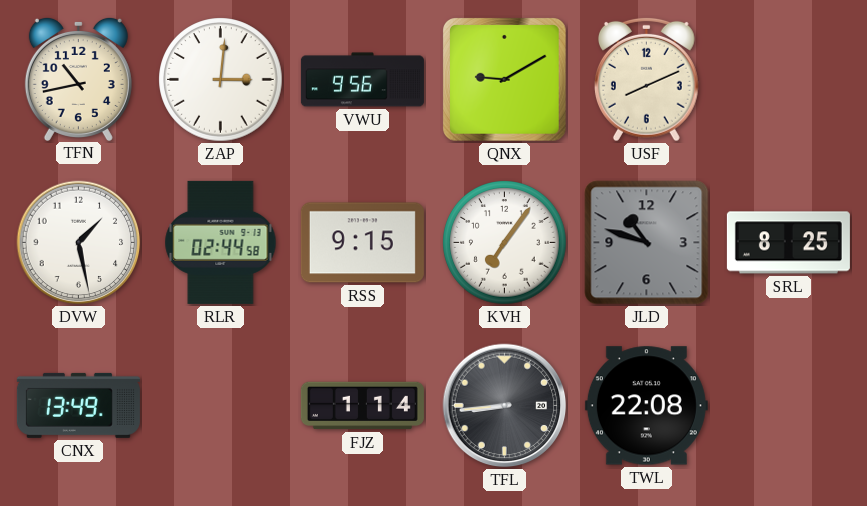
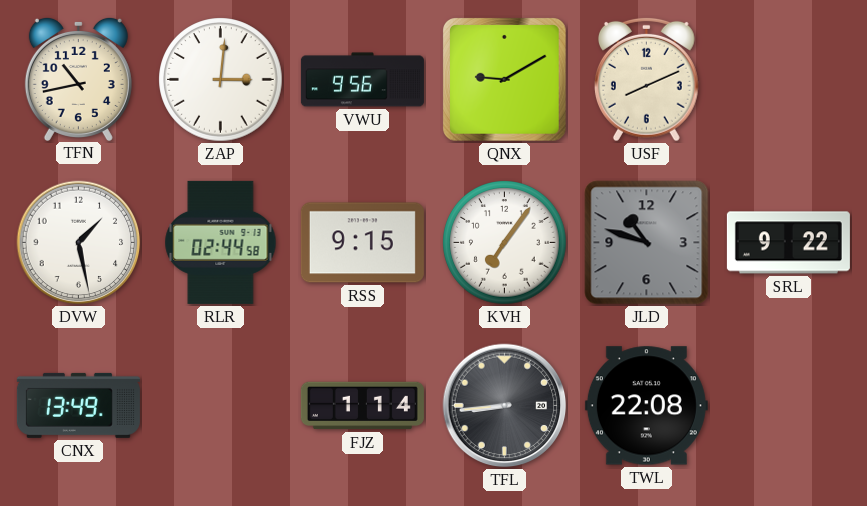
SRL: 8:25 -> 9:22
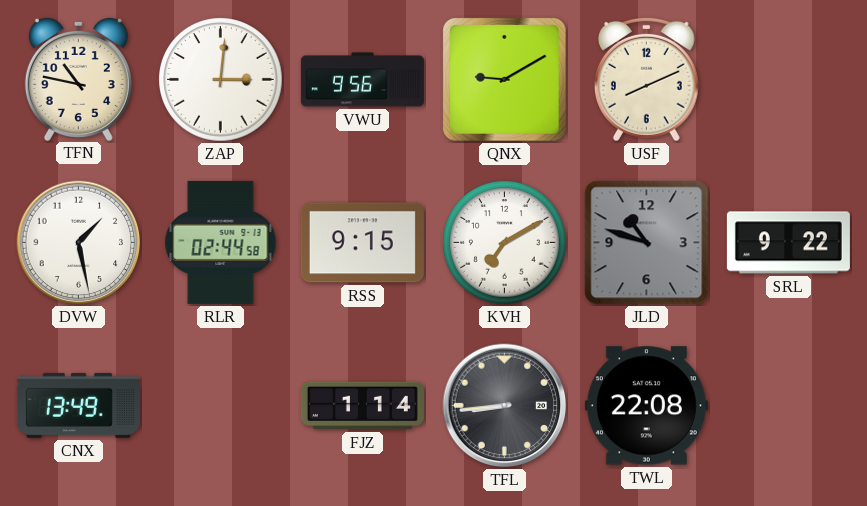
TFN: 10:43 -> 10:47
KVH: 7:06 -> 7:10
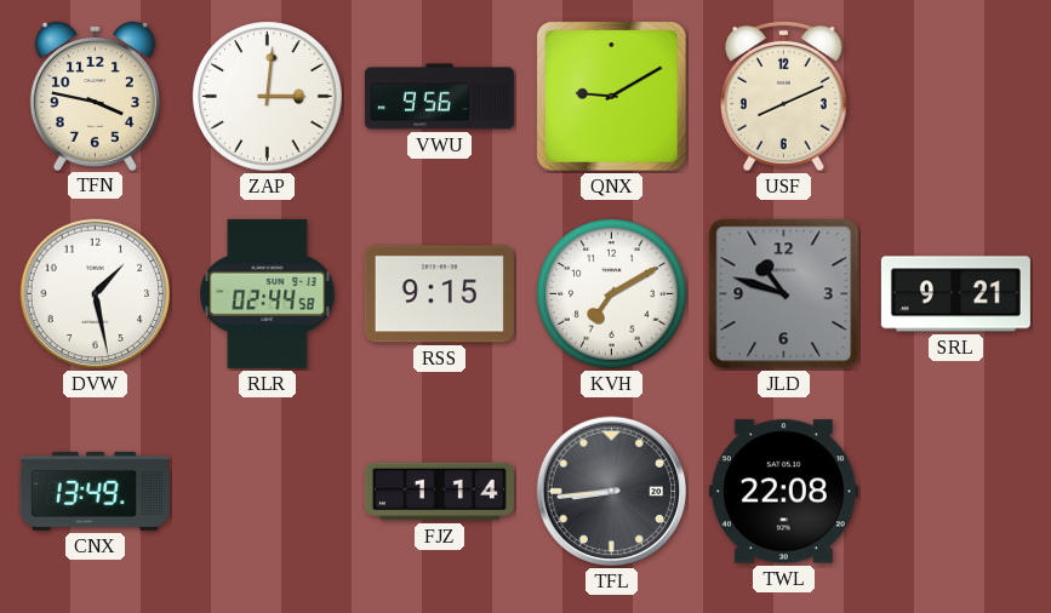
TFN: 10:47 -> 3:47
SRL: 9:22 -> 9:21
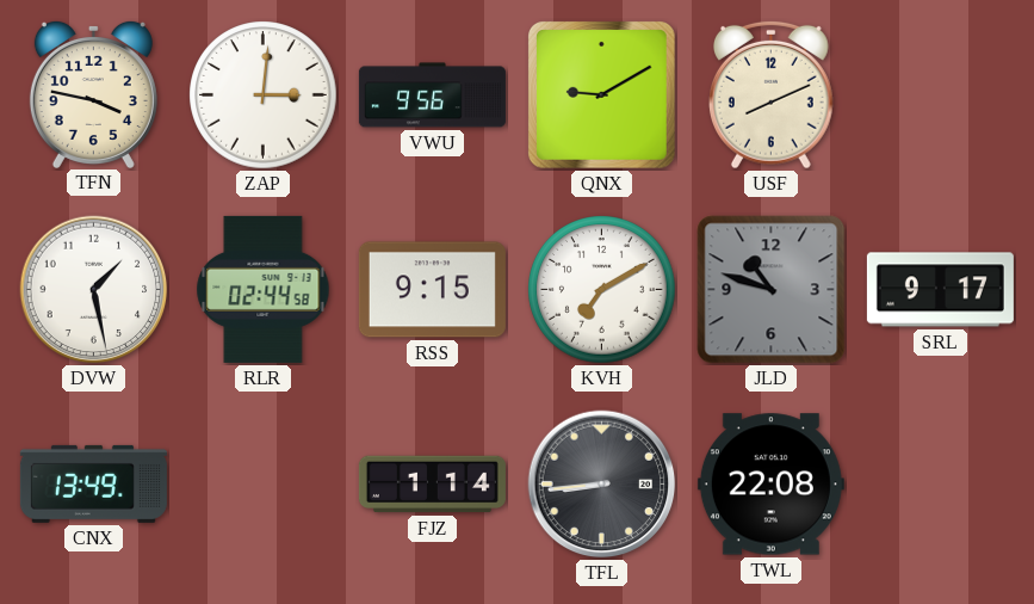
SRL: 9:21 -> 9:17
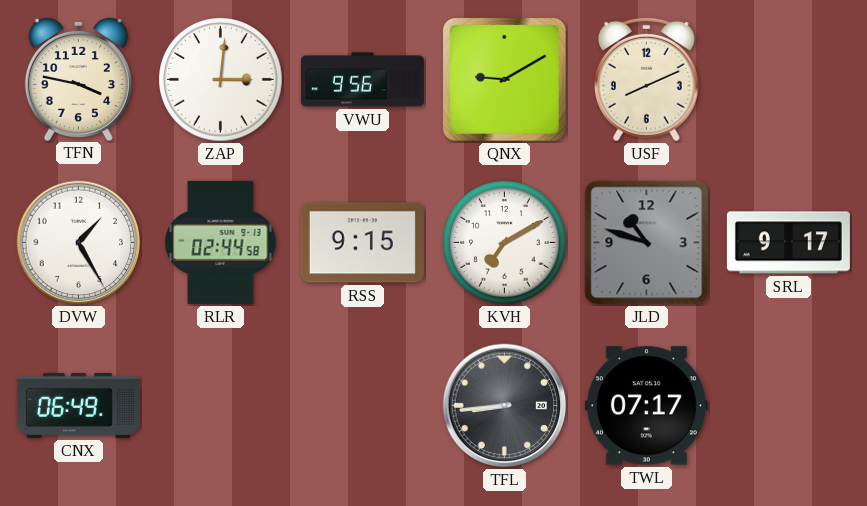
DVW: 1:28 -> 1:25
CNX: 13:49 -> 06:49
FJZ: 1:14 -> none
TWL: 22:08 -> 07:17
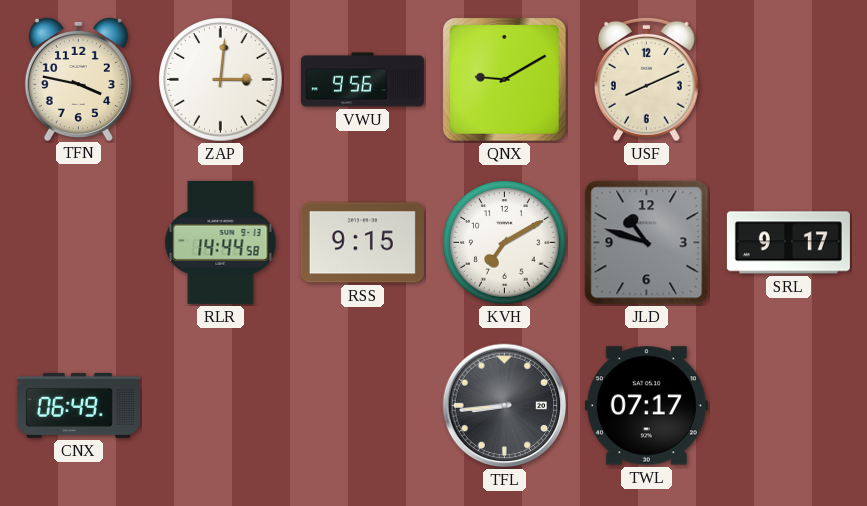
DVW: 1:25 -> none
RLR: 02:44 -> 14:44
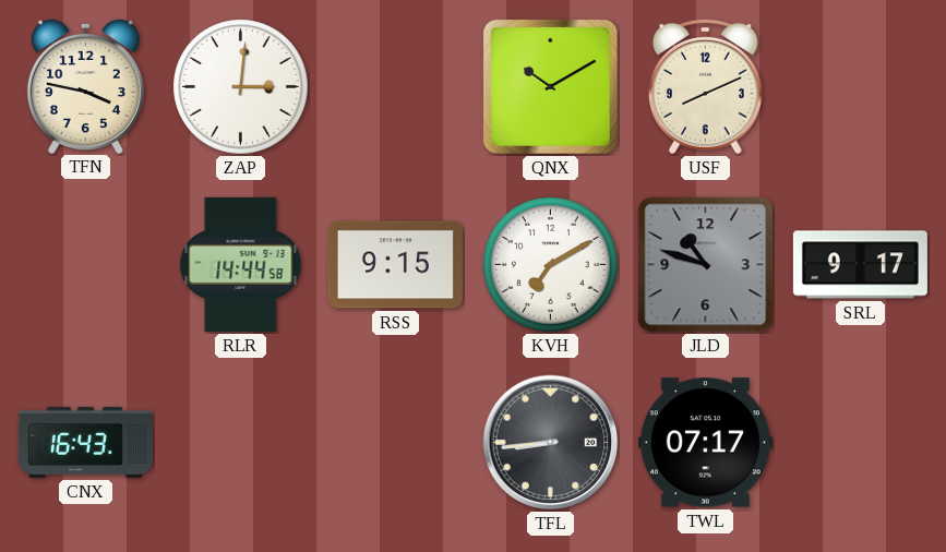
VWU: 9:56 -> none
QNX: 9:10 -> 10:10
CNX: 06:49 -> 16:43
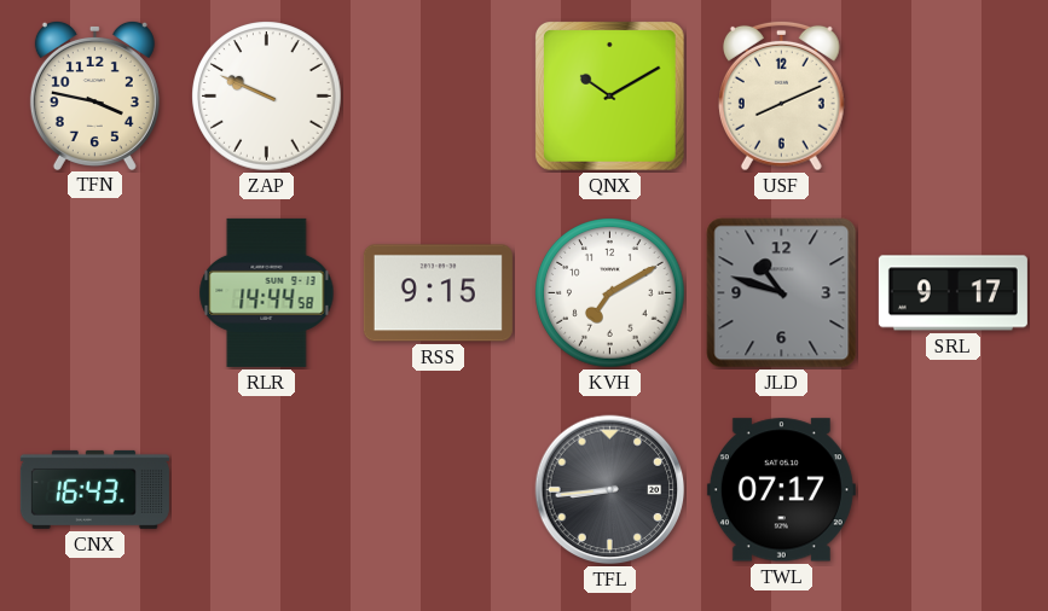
ZAP: 3:01 -> 9:49
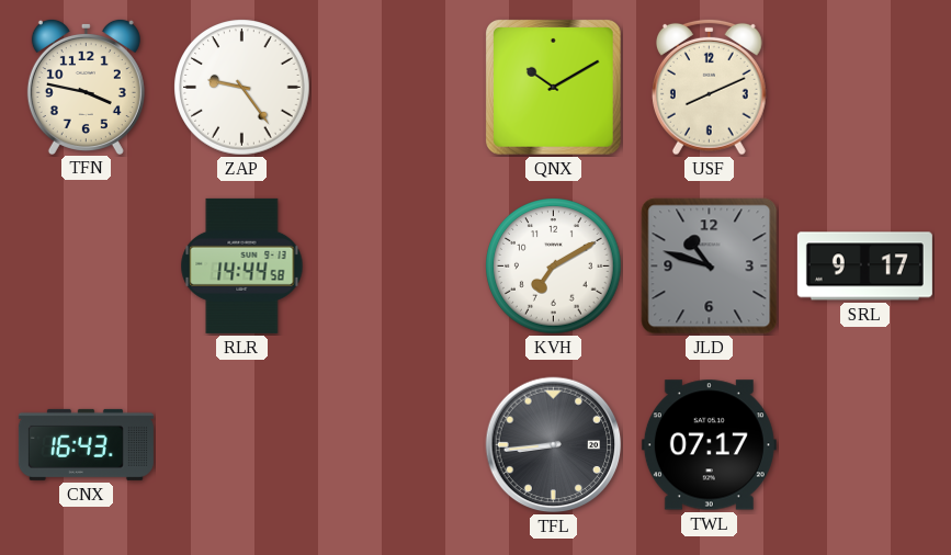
ZAP: 9:49 -> 9:24
RSS: 9:15 -> none
